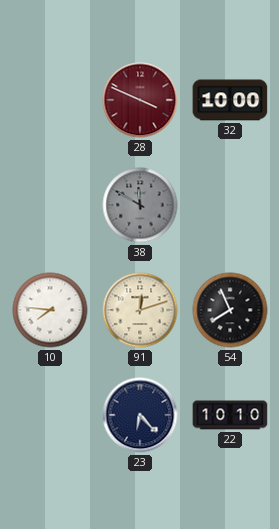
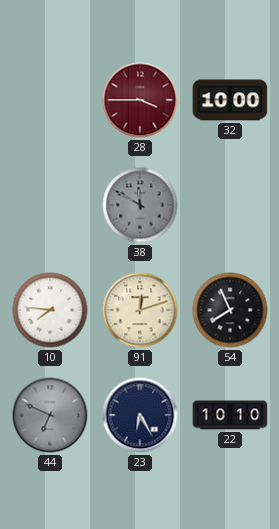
28: 3:49 -> 3:45
44: none -> 6:49
23: 6:23 -> 6:25
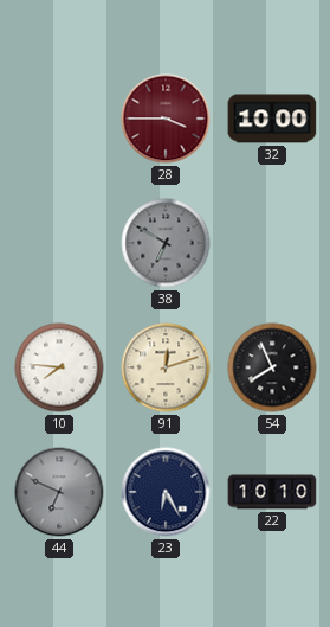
38: 11:50 -> 6:50
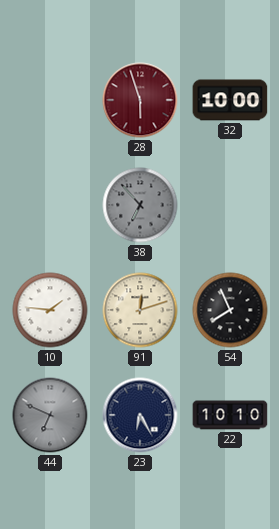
28: 3:45 -> 5:57
38: 6:50 -> 6:53
10: 7:46 -> 1:46
